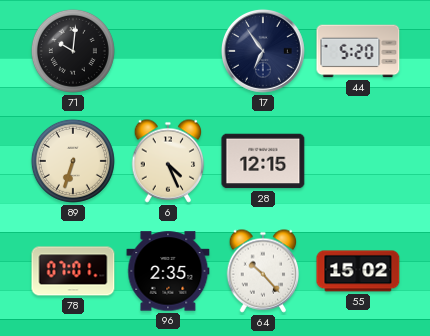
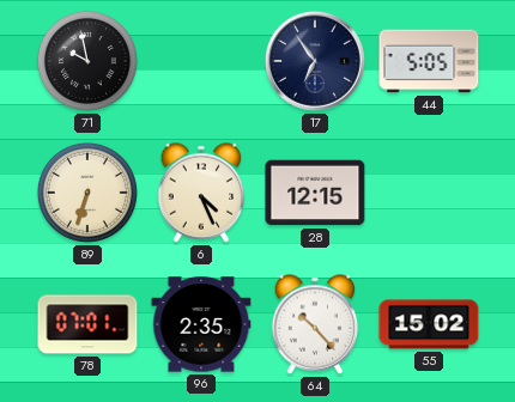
71: 10:01 -> 9:58
44: 5:20 -> 5:05
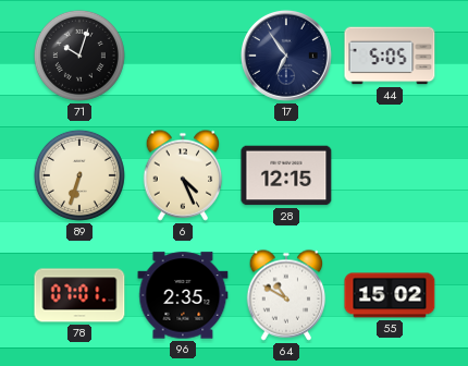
71: 9:58 -> 10:03
64: 10:23 -> 10:50
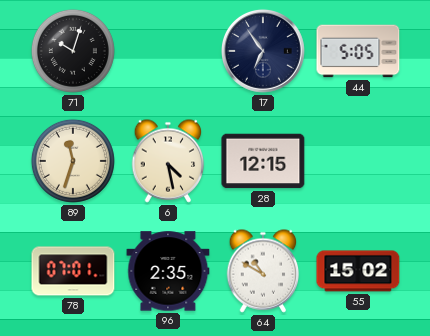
89: 6:33 -> 11:33
6: 4:26 -> 4:28
